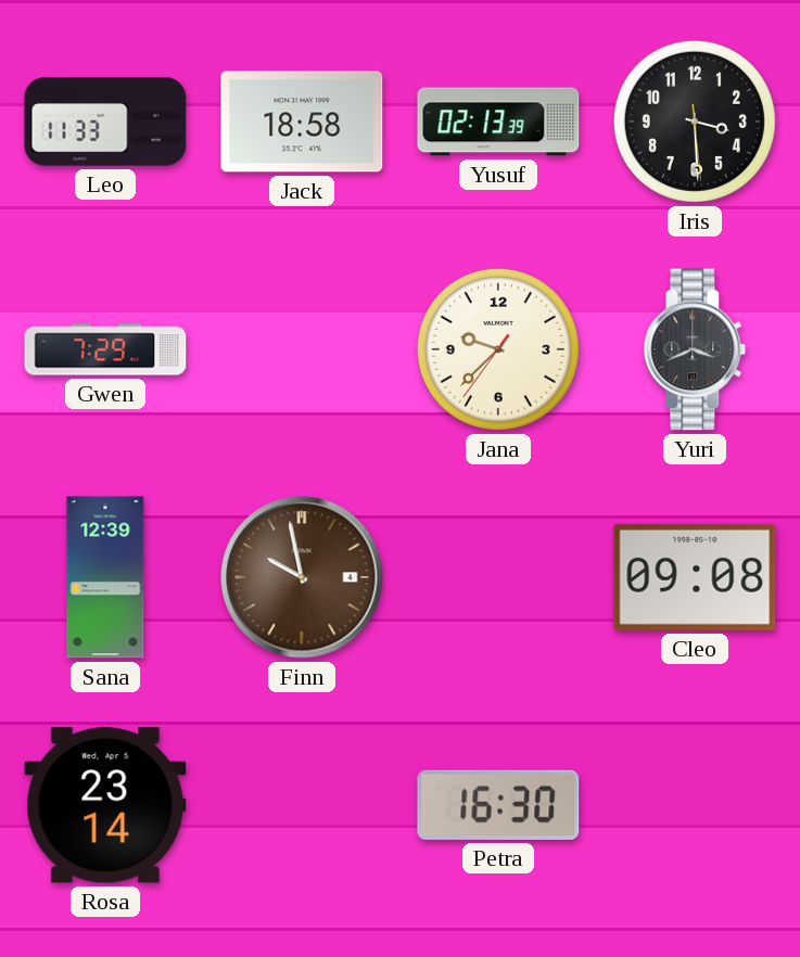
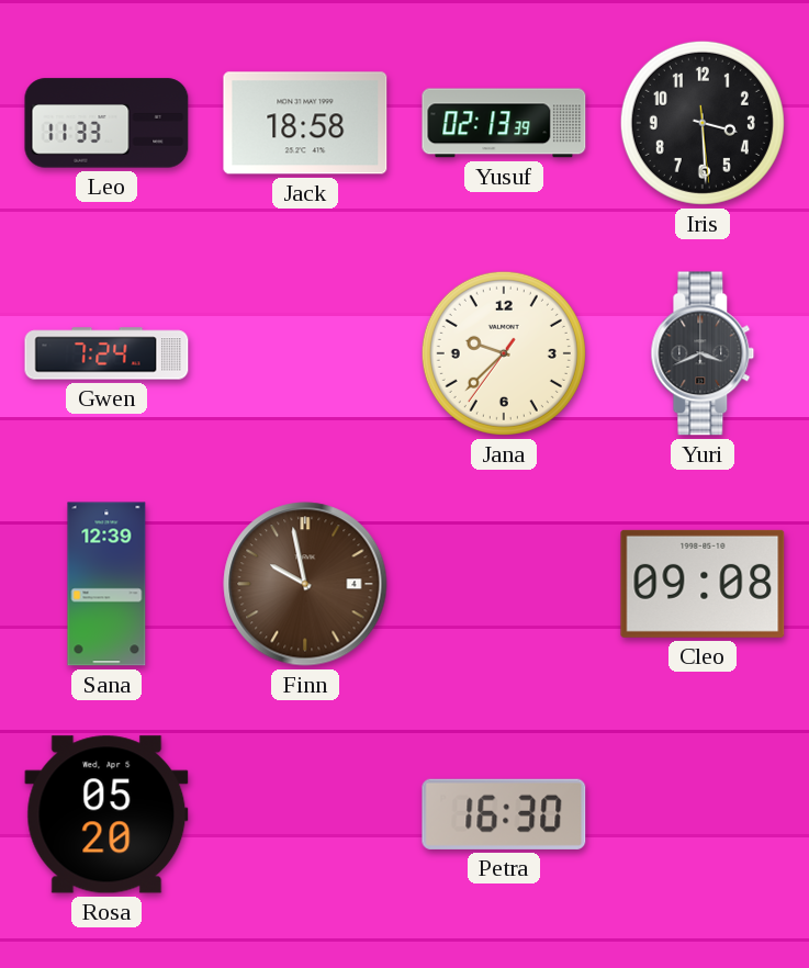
Gwen: 7:29 -> 7:24
Rosa: 23:14 -> 05:20
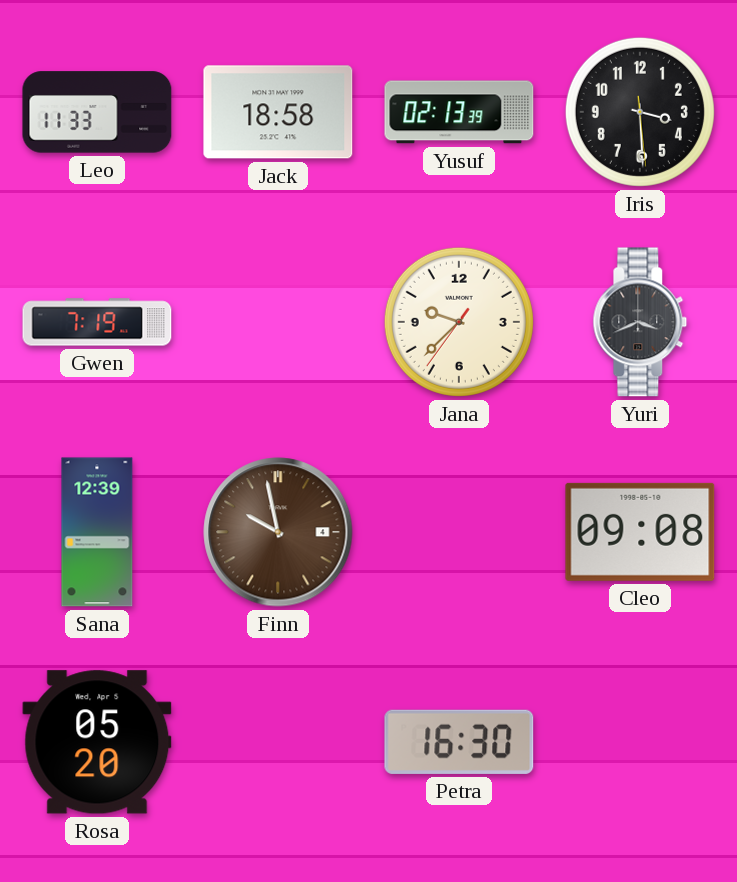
Gwen: 7:24 -> 7:19
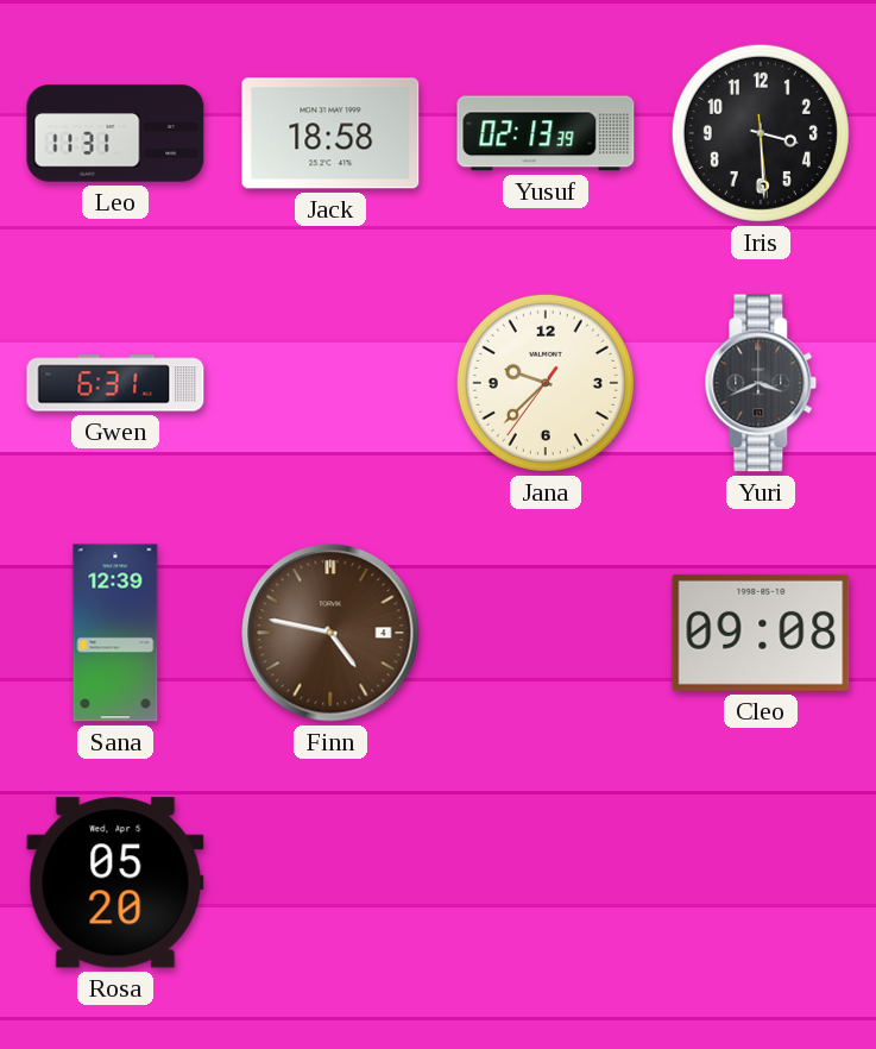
Leo: 11:33 -> 11:31
Gwen: 7:19 -> 6:31
Finn: 9:58 -> 4:47
Petra: 16:30 -> none
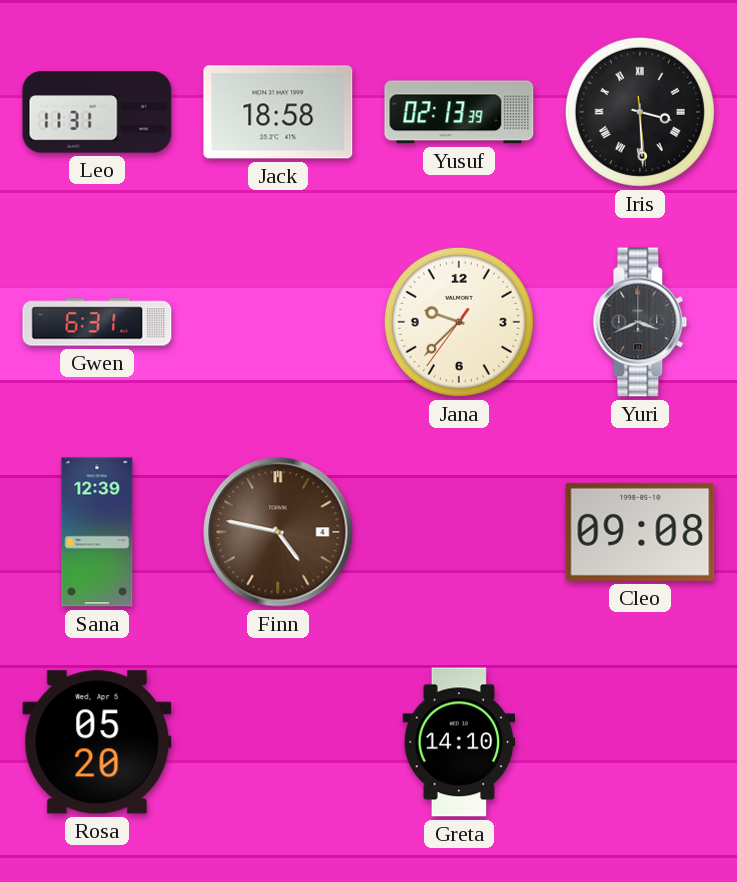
Iris numerals: Arabic -> Roman
Greta: none -> 14:10
